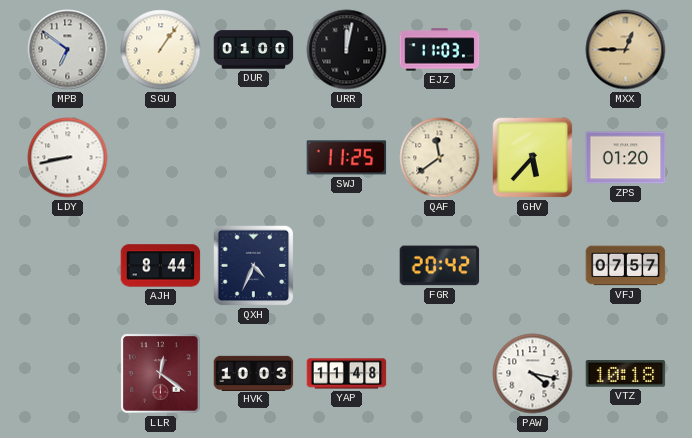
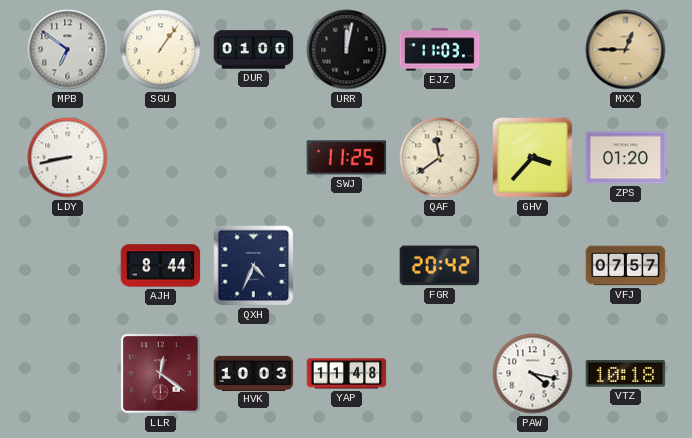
GHV: 5:37 -> 3:37
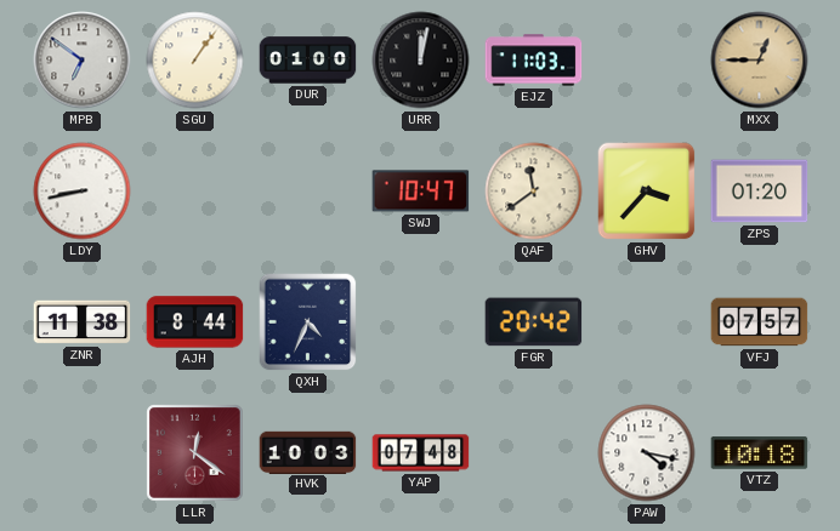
SWJ: 11:25 -> 10:47
ZNR: none -> 11:38
YAP: 11:48 -> 07:48
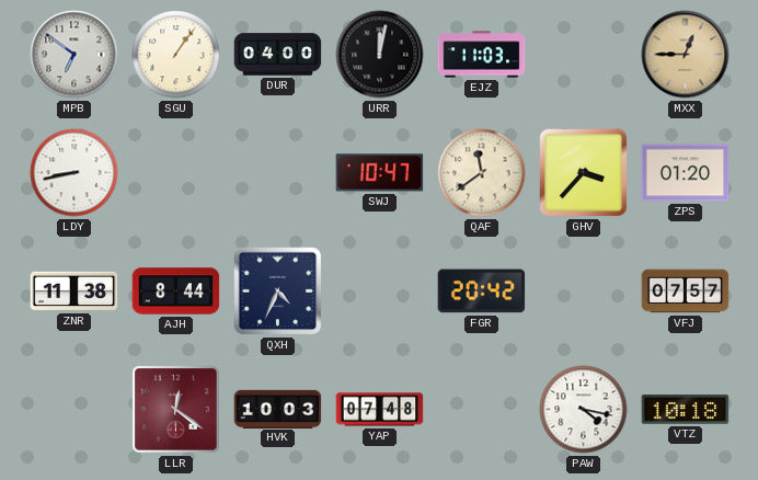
DUR: 01:00 -> 04:00
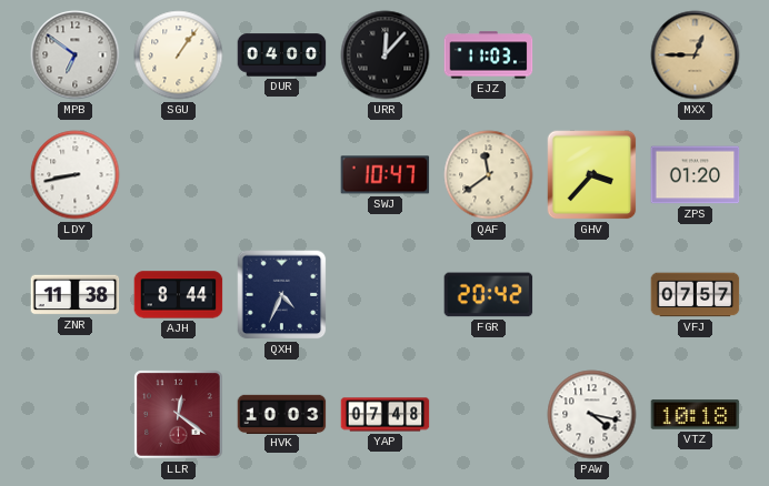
URR: 12:02 -> 12:07
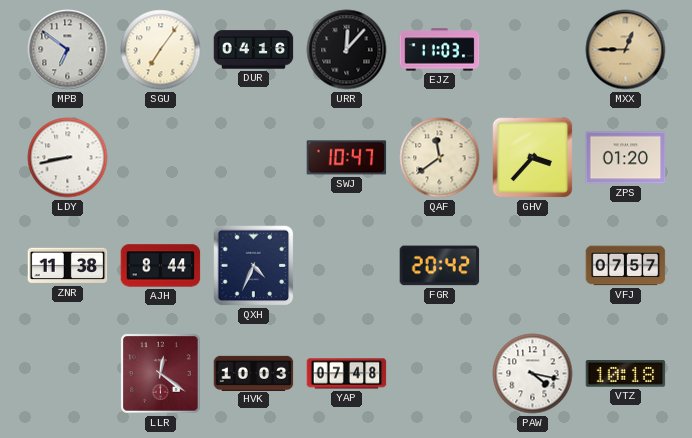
SGU: 1:06 -> 7:06
DUR: 04:00 -> 04:16
